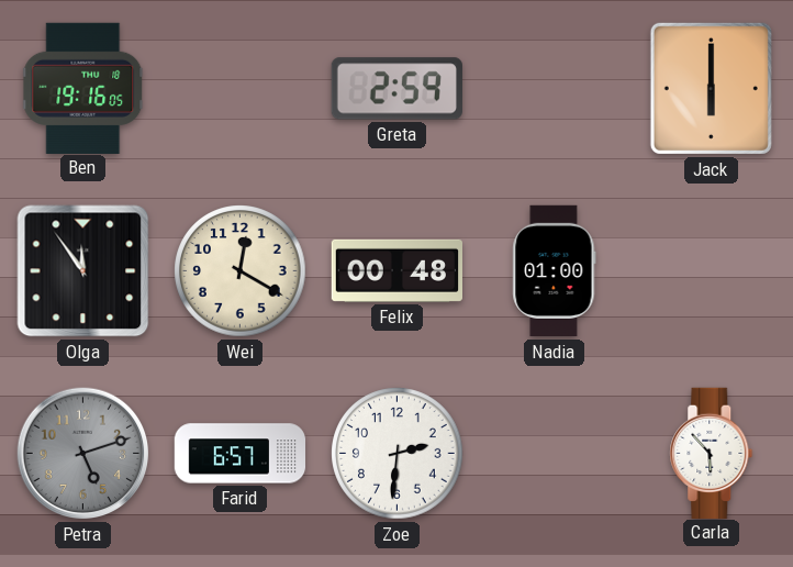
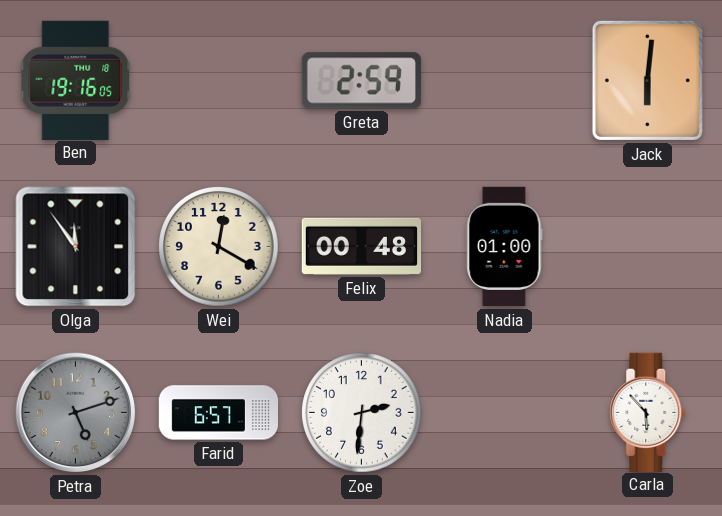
Jack: 6:00 -> 6:01
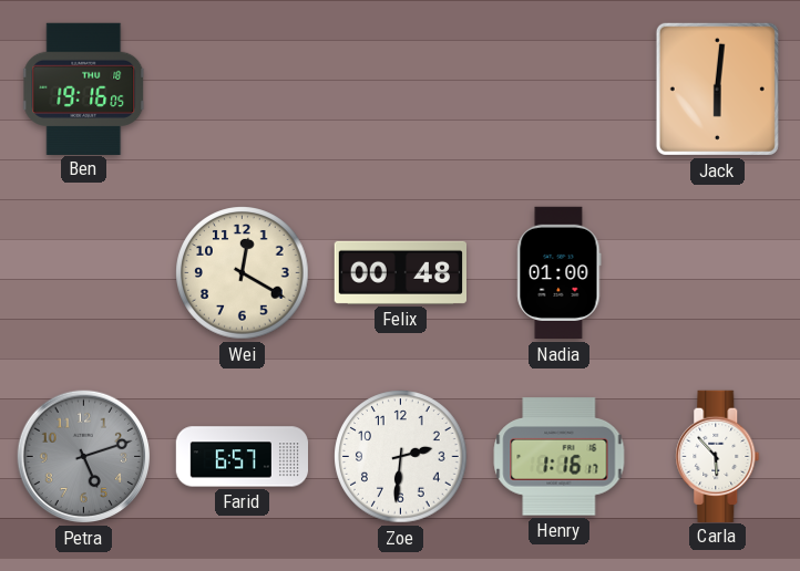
Greta: 2:59 -> none
Olga: 11:54 -> none
Henry: none -> 1:16
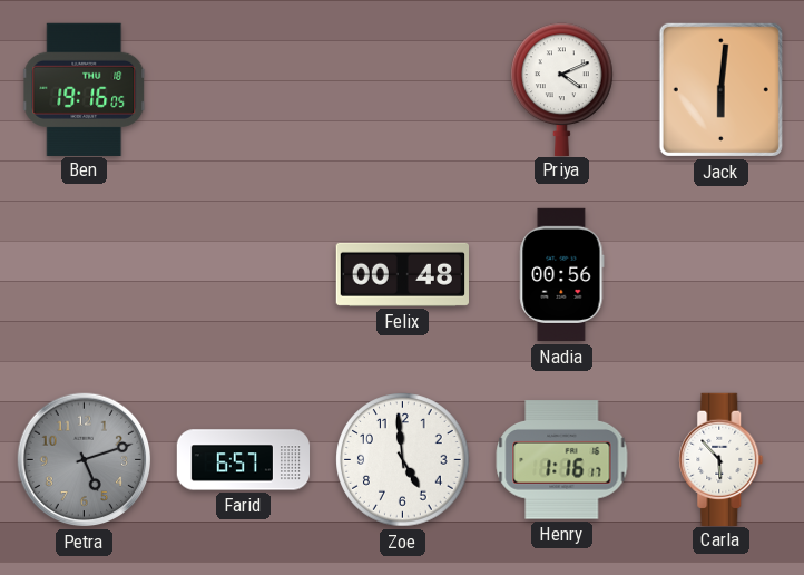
Priya: none -> 4:11
Wei: 12:20 -> none
Nadia: 01:00 -> 00:56
Zoe: 2:31 -> 4:59
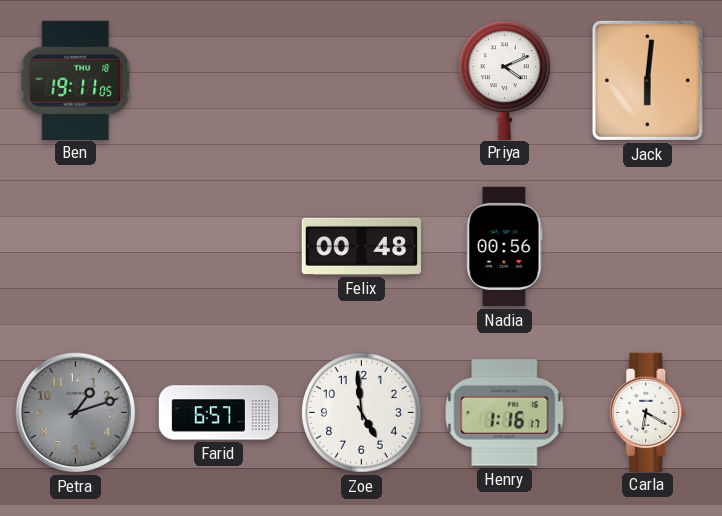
Ben: 19:16 -> 19:11
Petra: 5:12 -> 1:12
Carla: 5:53 -> 6:20
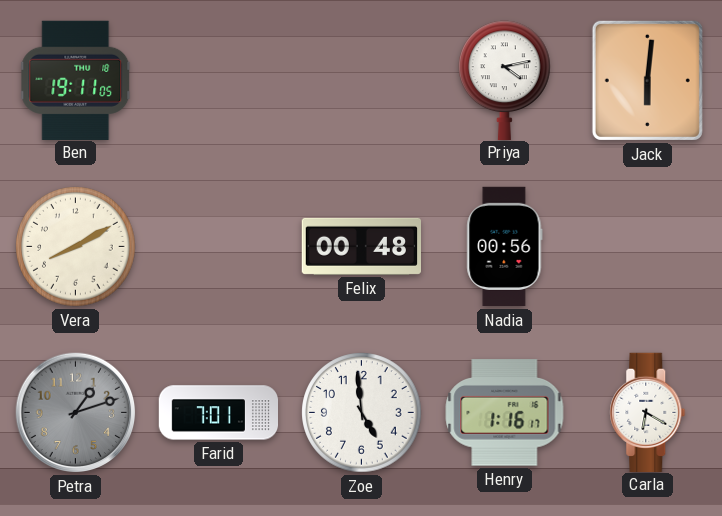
Priya: 4:11 -> 4:13
Vera: none -> 8:10
Farid: 6:57 -> 7:01
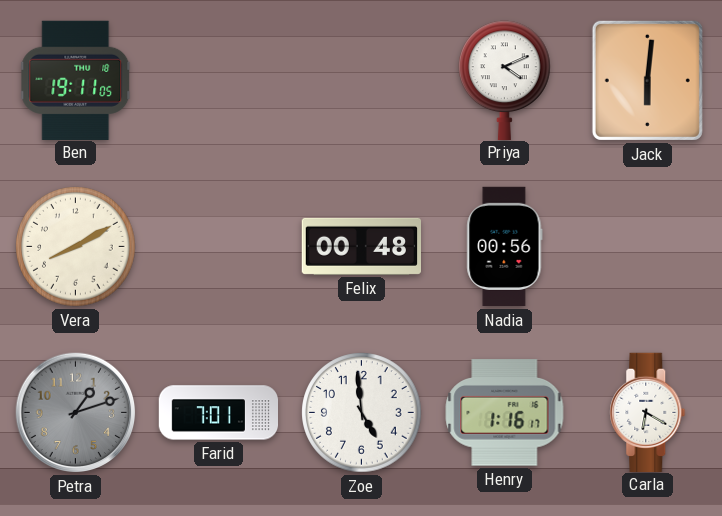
Priya: 4:13 -> 4:11
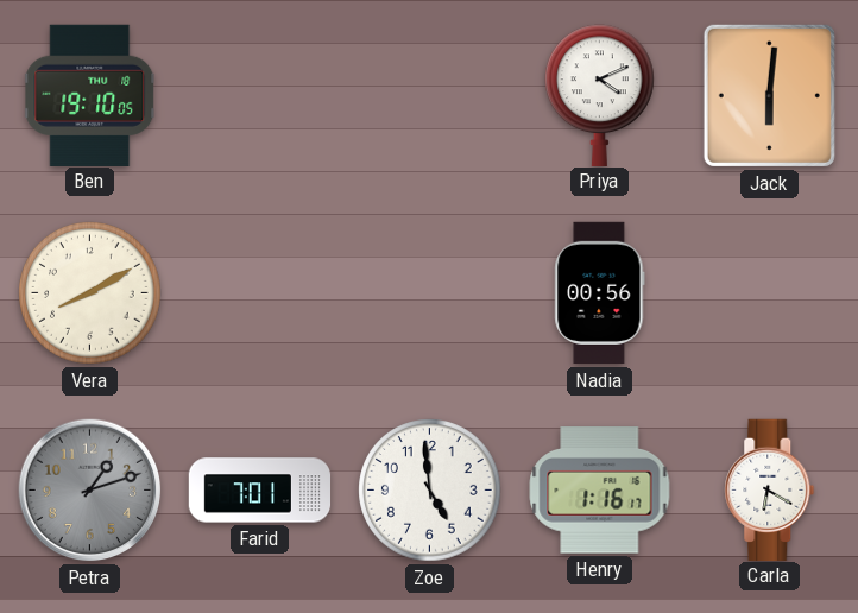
Ben: 19:11 -> 19:10
Felix: 00:48 -> none
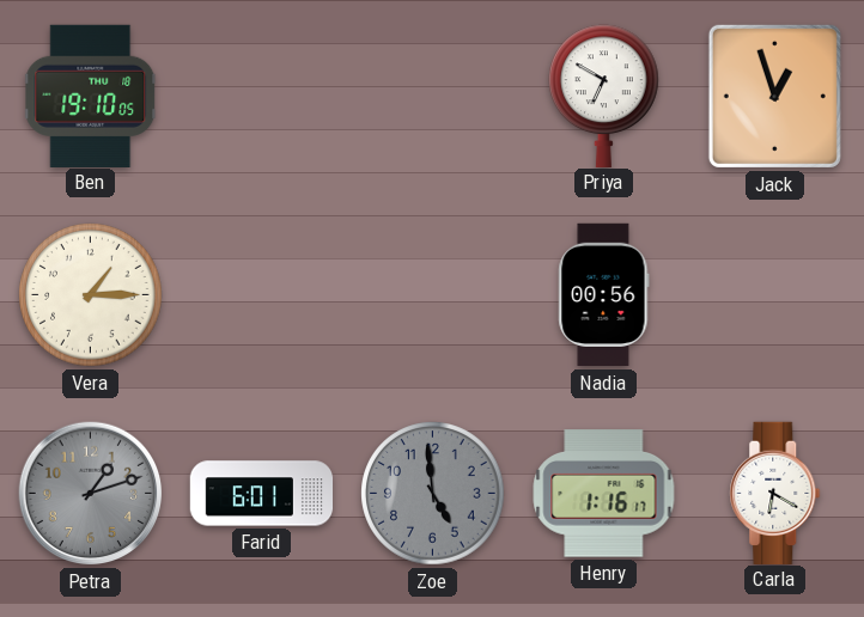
Priya: 4:11 -> 6:50
Jack: 6:01 -> 12:57
Vera: 8:10 -> 1:15
Farid: 7:01 -> 6:01
Zoe dial: white -> grey
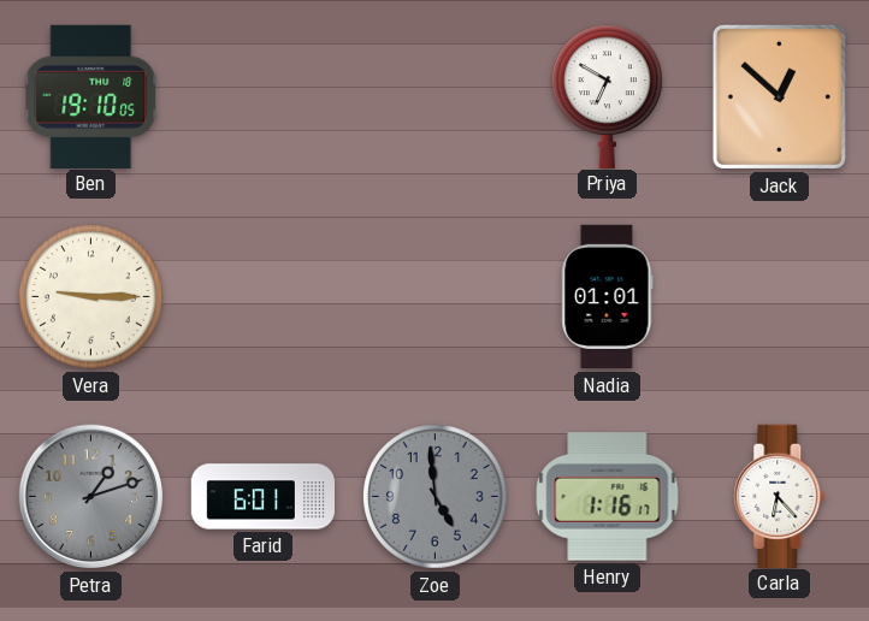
Jack: 12:57 -> 12:52
Vera: 1:15 -> 9:15
Nadia: 00:56 -> 01:01
Carla: 6:20 -> 6:23
